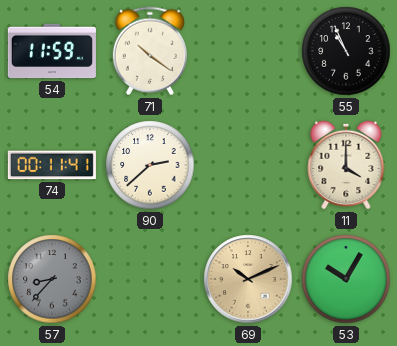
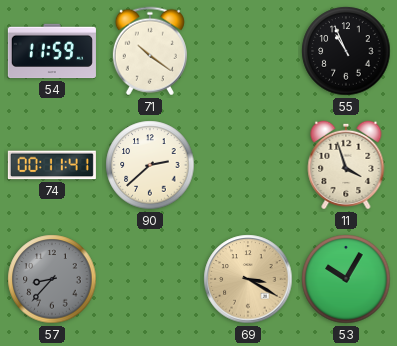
11: 4:00 -> 3:57
69: 10:11 -> 3:20
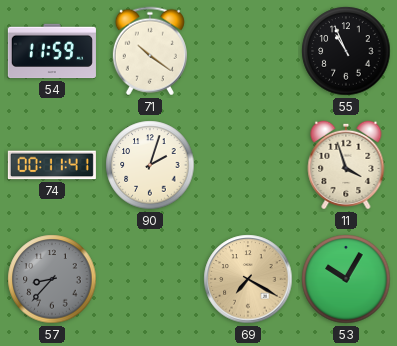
90: 2:38 -> 2:03
69: 3:20 -> 7:20
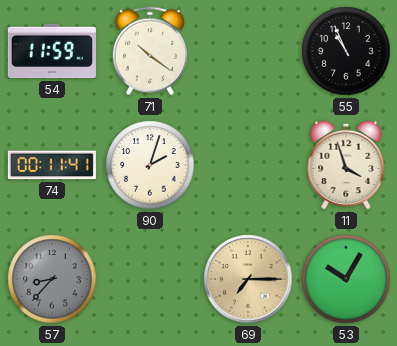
69: 7:20 -> 7:15
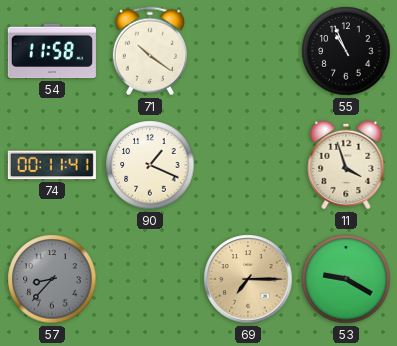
54: 11:59 -> 11:58
90: 2:03 -> 1:19
53: 10:05 -> 9:20
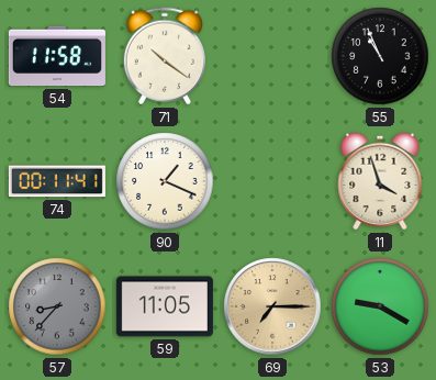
59: none -> 11:05
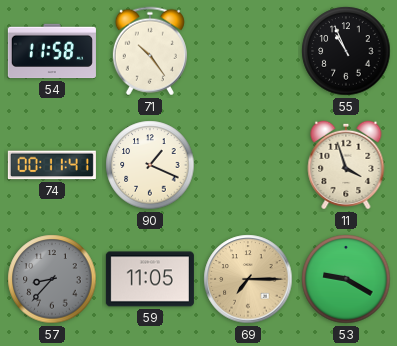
71: 10:21 -> 10:24
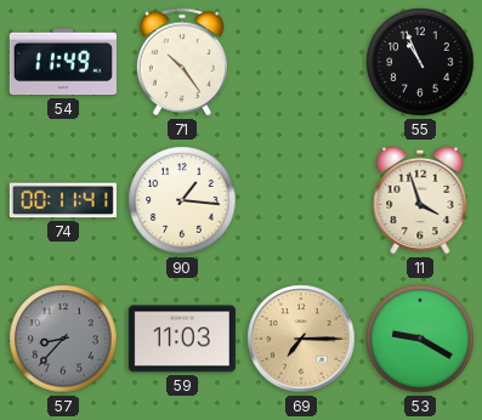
54: 11:58 -> 11:49
90: 1:19 -> 1:16
59: 11:05 -> 11:03
